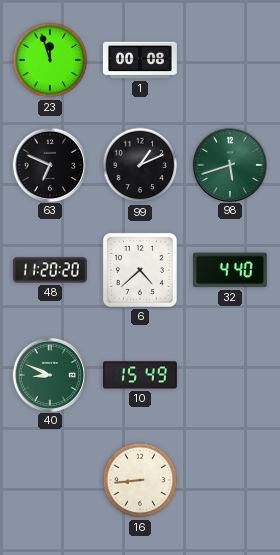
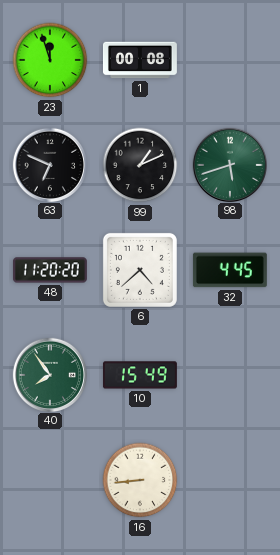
32: 4:40 -> 4:45
40: 8:49 -> 7:54
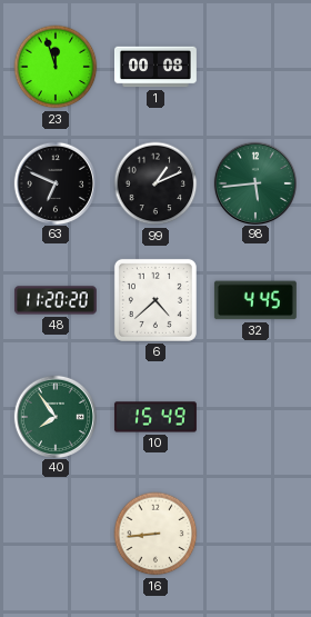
98: 5:42 -> 5:44
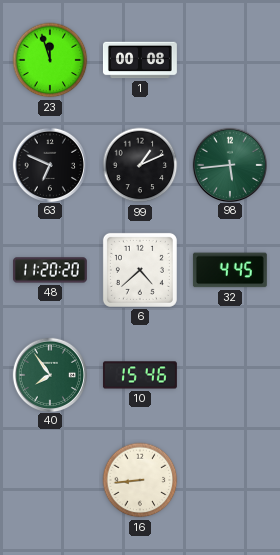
10: 15:49 -> 15:46
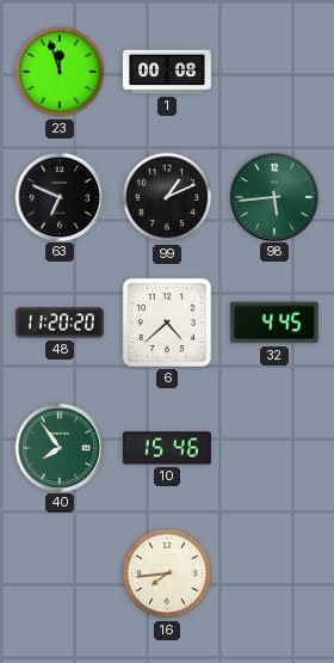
16: 8:44 -> 7:44
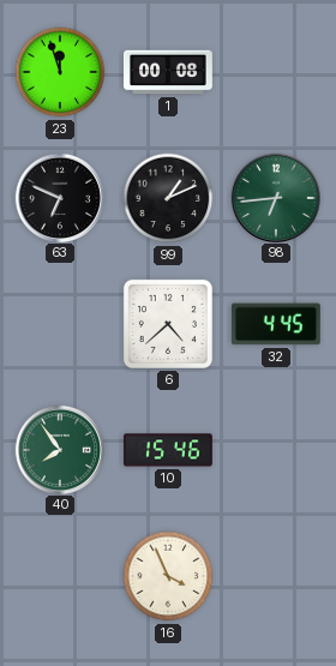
98: 5:44 -> 6:44
48: 11:20 -> none
16: 7:44 -> 3:56
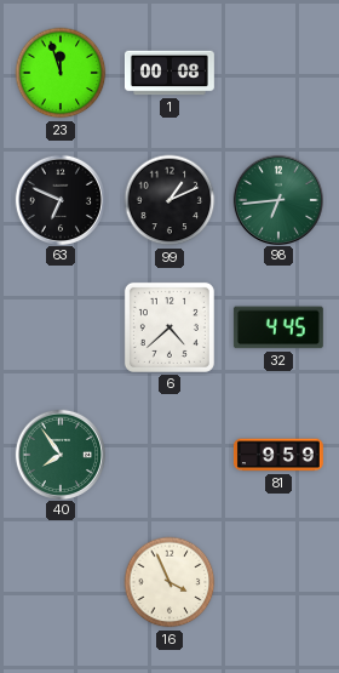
10: 15:46 -> none
81: none -> 9:59
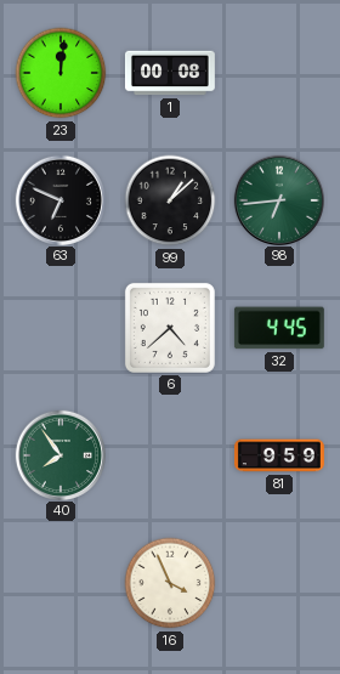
23: 11:57 -> 12:01
99: 1:11 -> 1:08
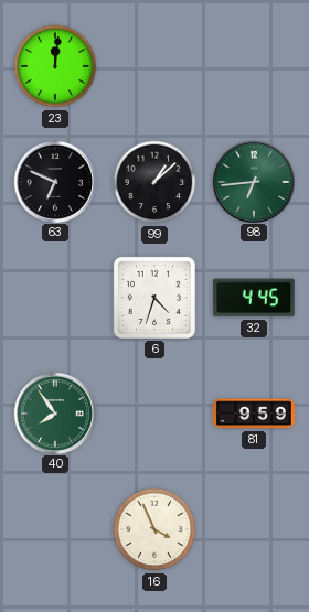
1: 00:08 -> none
6: 4:38 -> 4:33
